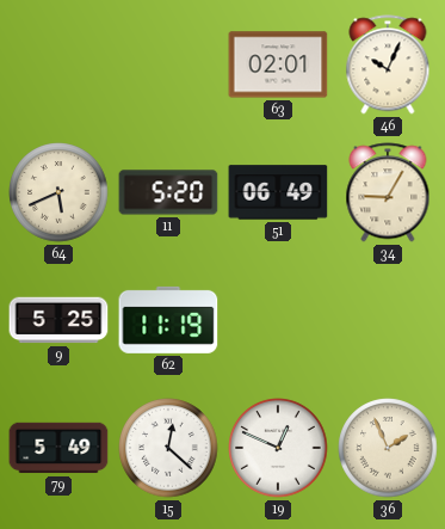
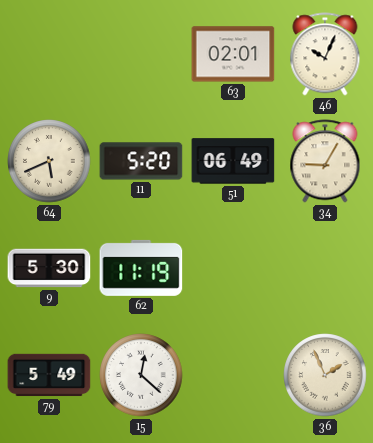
9: 5:25 -> 5:30
19: 12:49 -> none
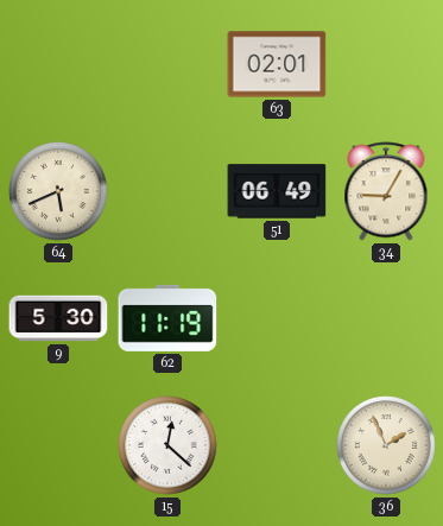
46: 10:04 -> none
11: 5:20 -> none
79: 5:49 -> none
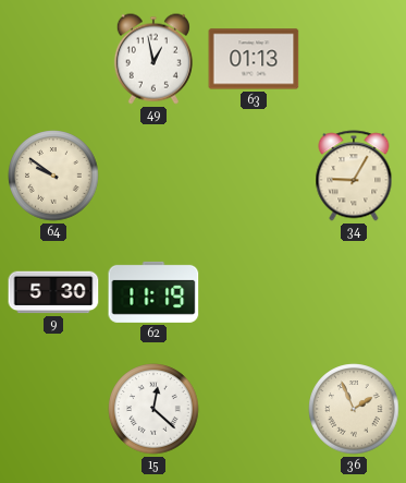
49: none -> 12:58
63: 02:01 -> 01:13
64: 5:41 -> 9:51
51: 06:49 -> none
